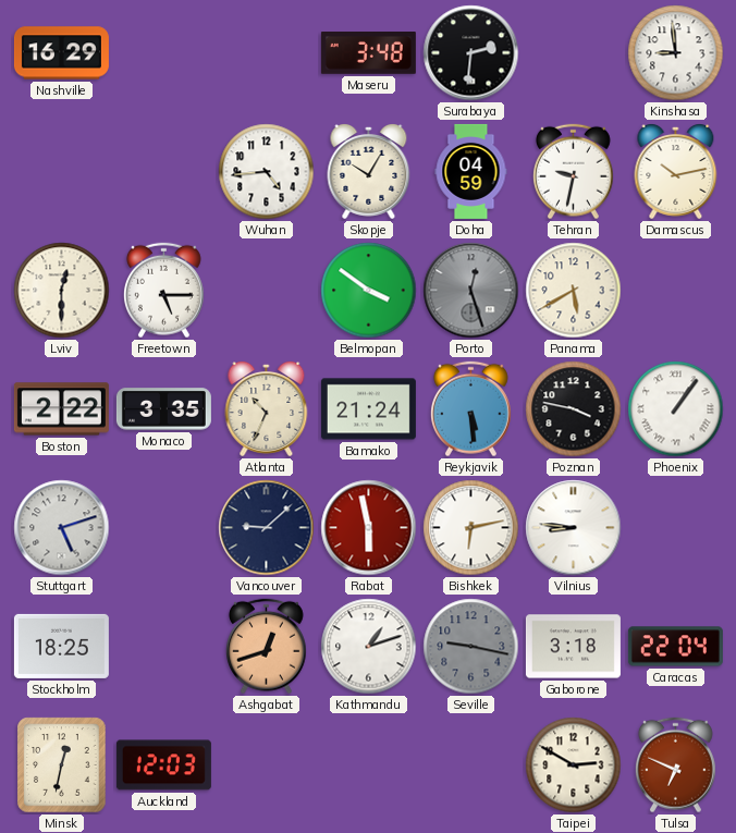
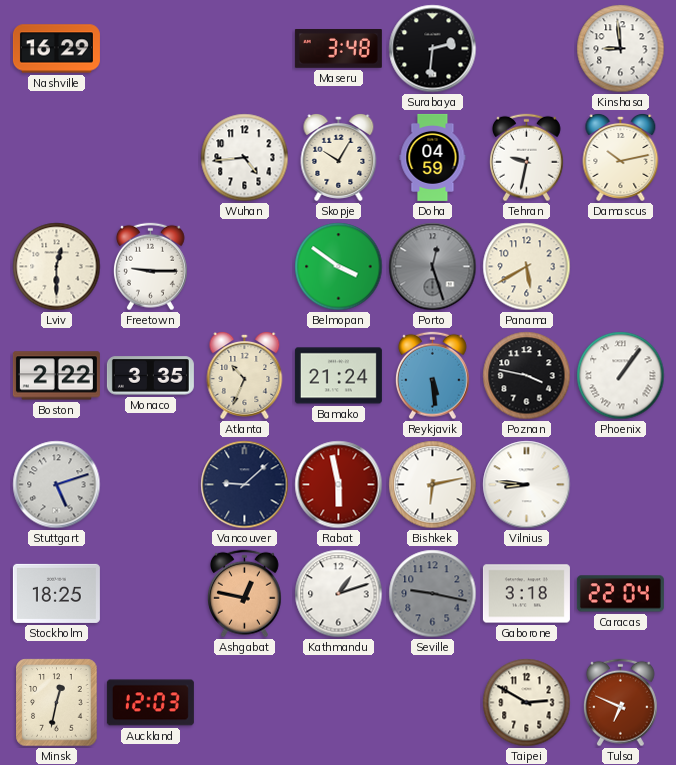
Freetown: 5:15 -> 9:15
Ashgabat: 12:42 -> 12:47
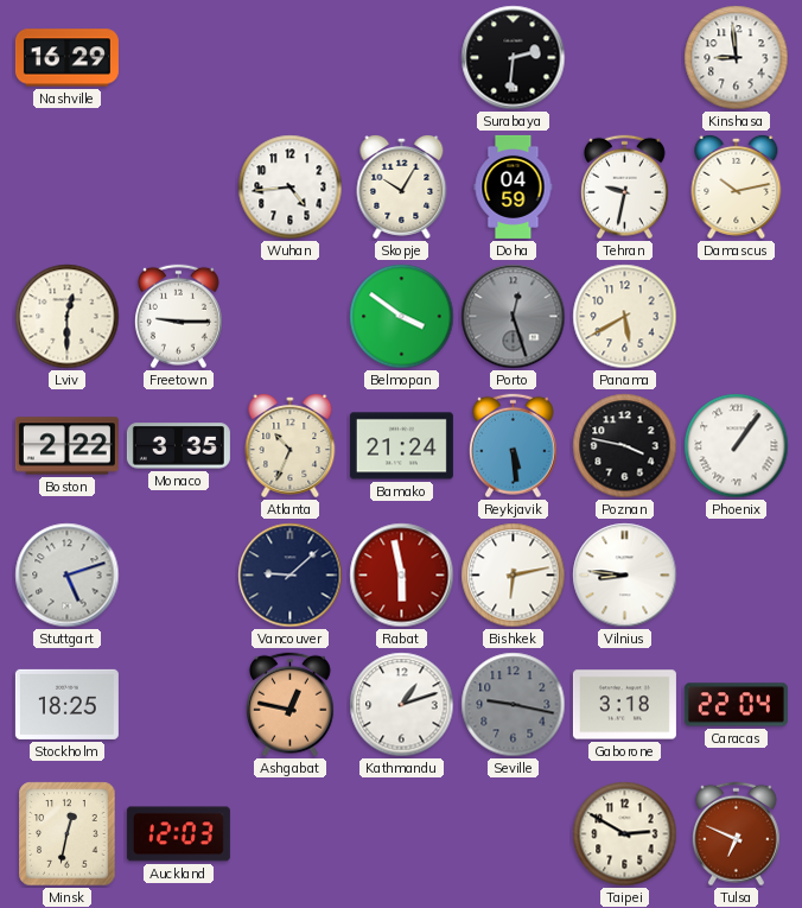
Maseru: 3:48 -> none
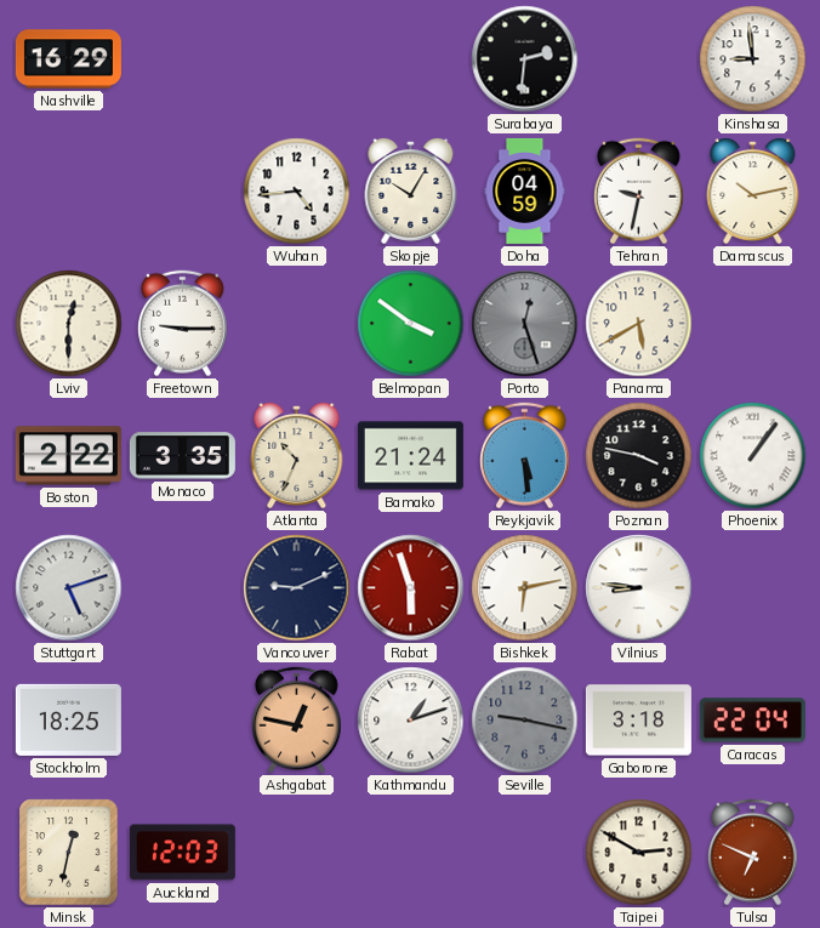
Vancouver: 9:08 -> 9:11
Rabat: 5:58 -> 5:57
